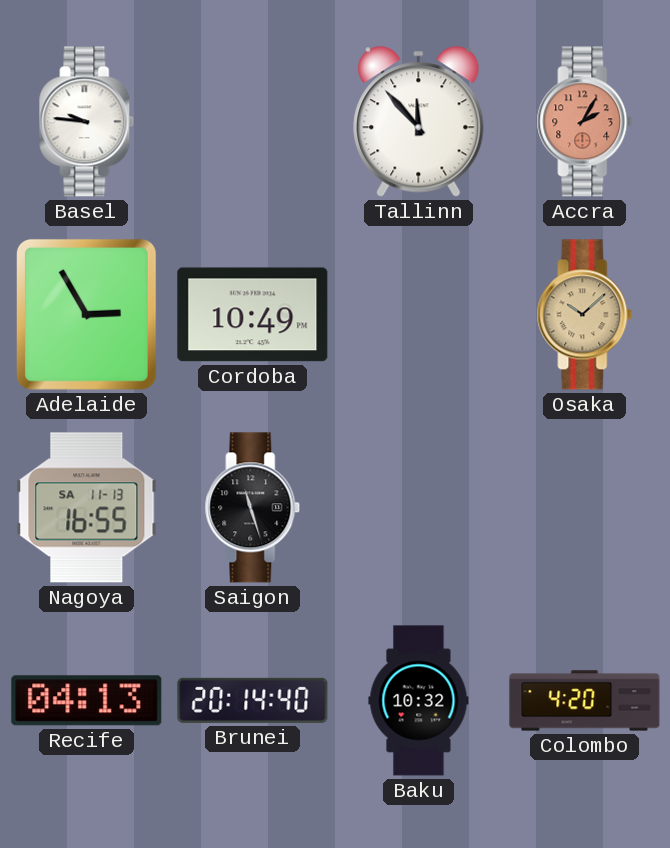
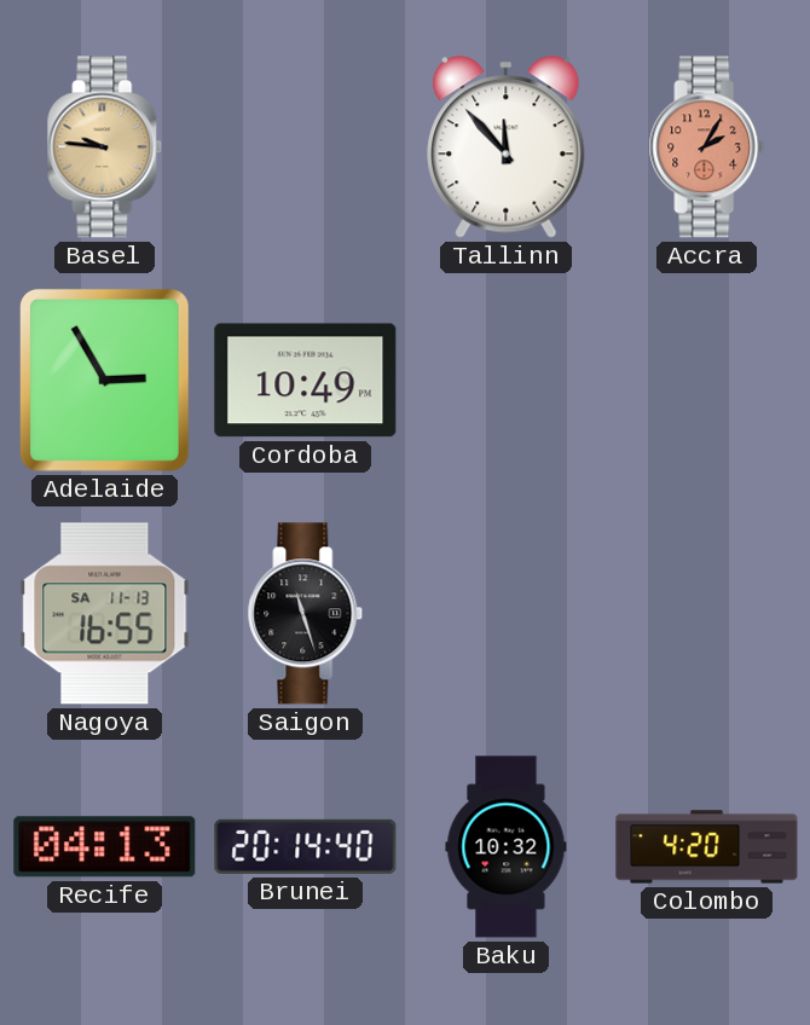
Basel dial: white -> champagne
Osaka: 10:08 -> none
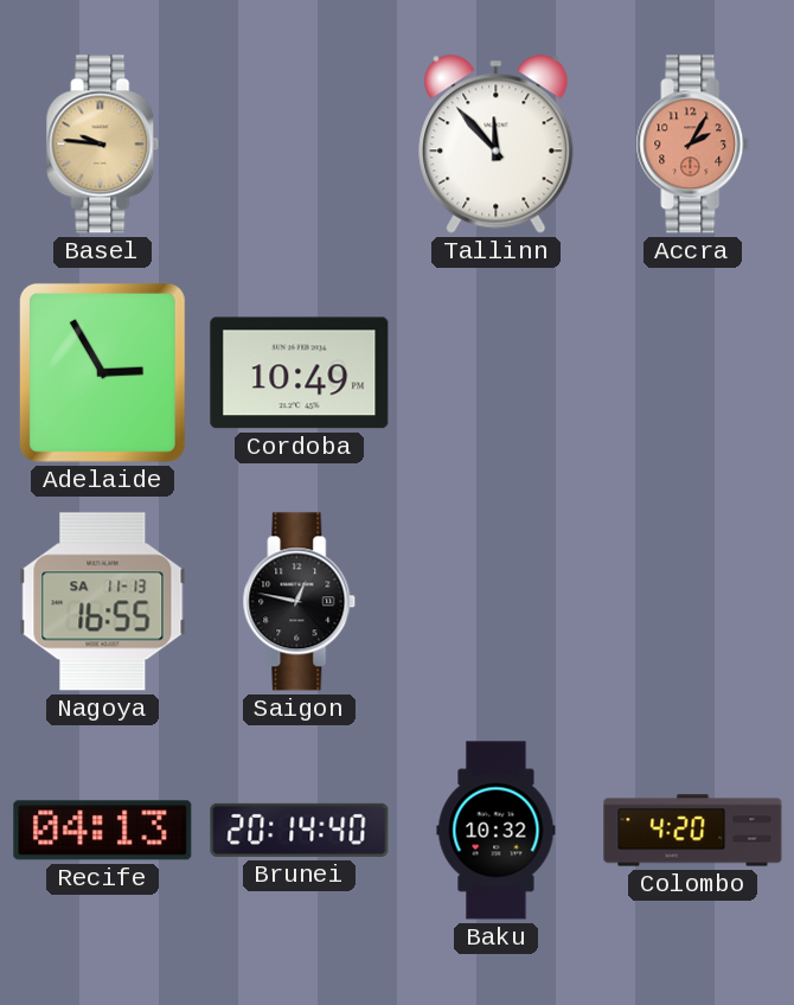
Saigon: 11:27 -> 12:47
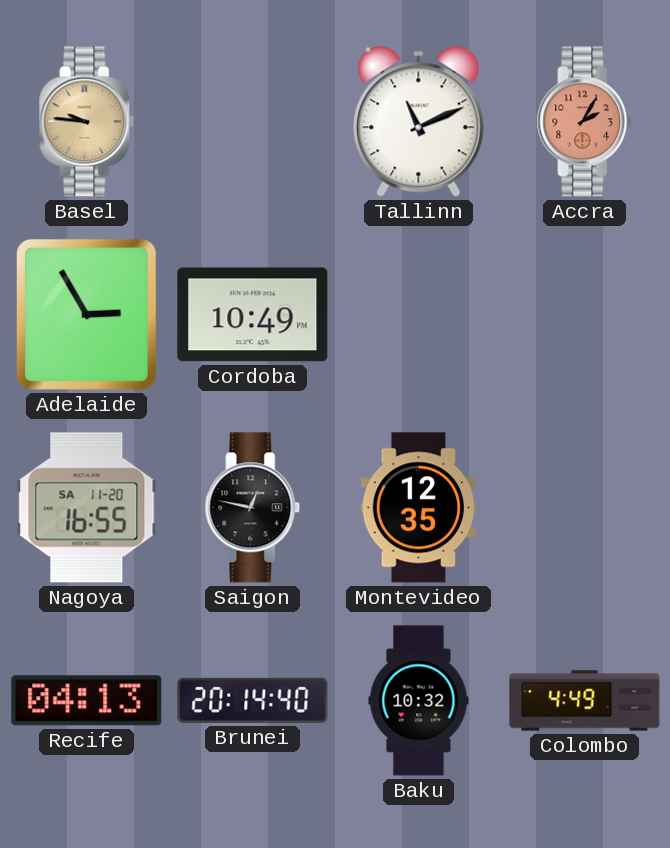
Tallinn: 11:53 -> 11:11
Nagoya date: SA 11-13 -> SA 11-20
Montevideo: none -> 12:35
Colombo: 4:20 -> 4:49
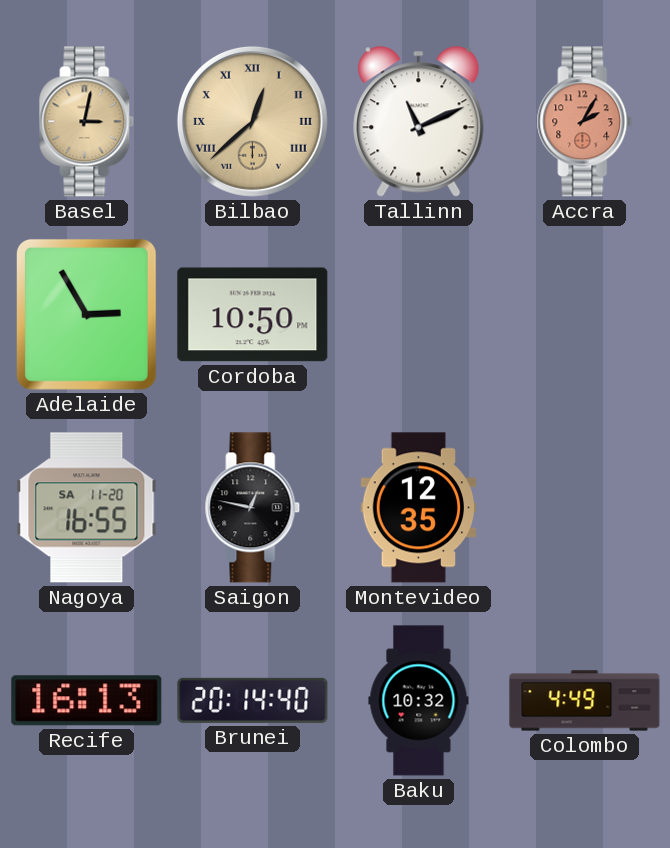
Basel: 9:46 -> 3:02
Bilbao: none -> 12:38
Cordoba: 10:49 -> 10:50
Recife: 04:13 -> 16:13
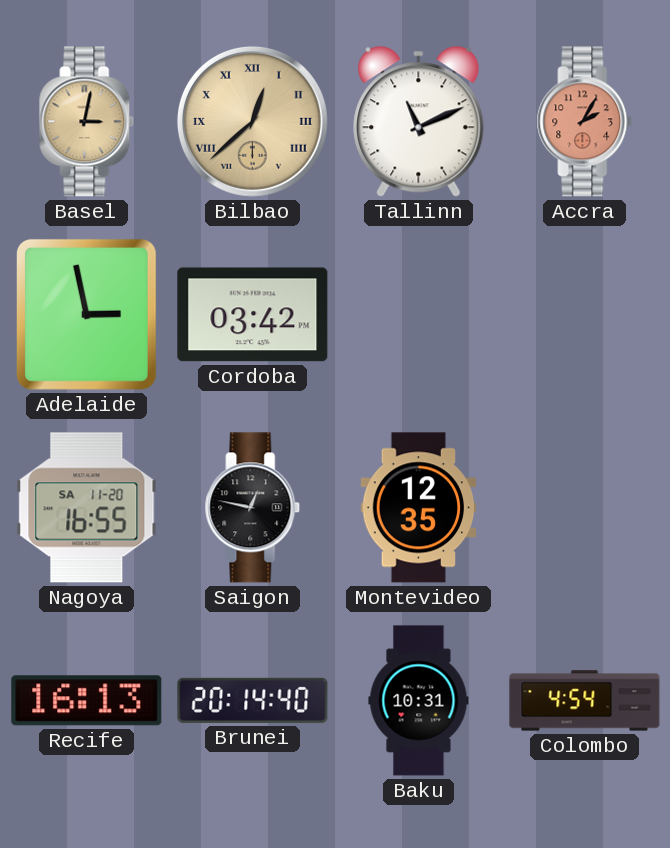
Adelaide: 2:55 -> 2:58
Cordoba: 10:50 -> 03:42
Baku: 10:32 -> 10:31
Colombo: 4:49 -> 4:54
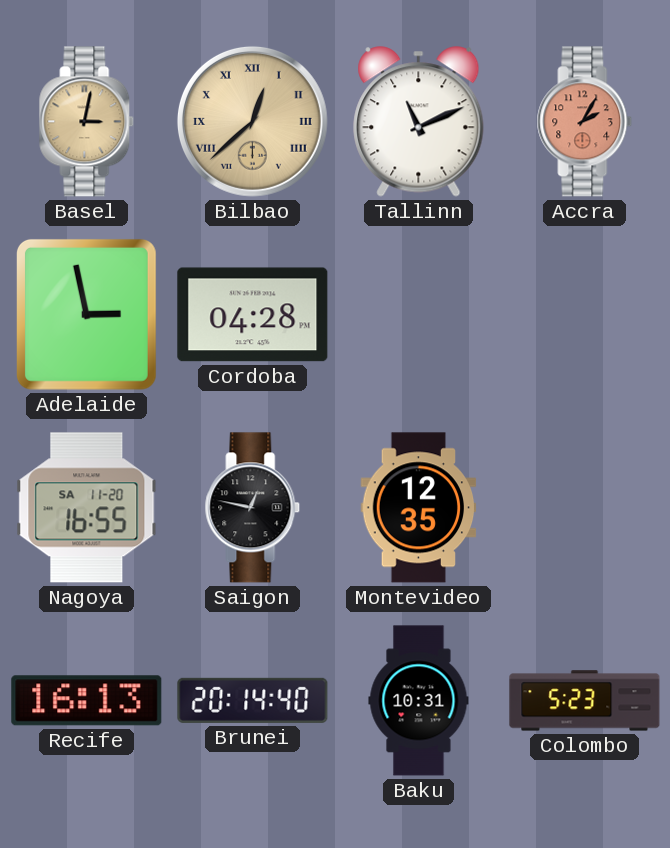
Cordoba: 03:42 -> 04:28
Colombo: 4:54 -> 5:23
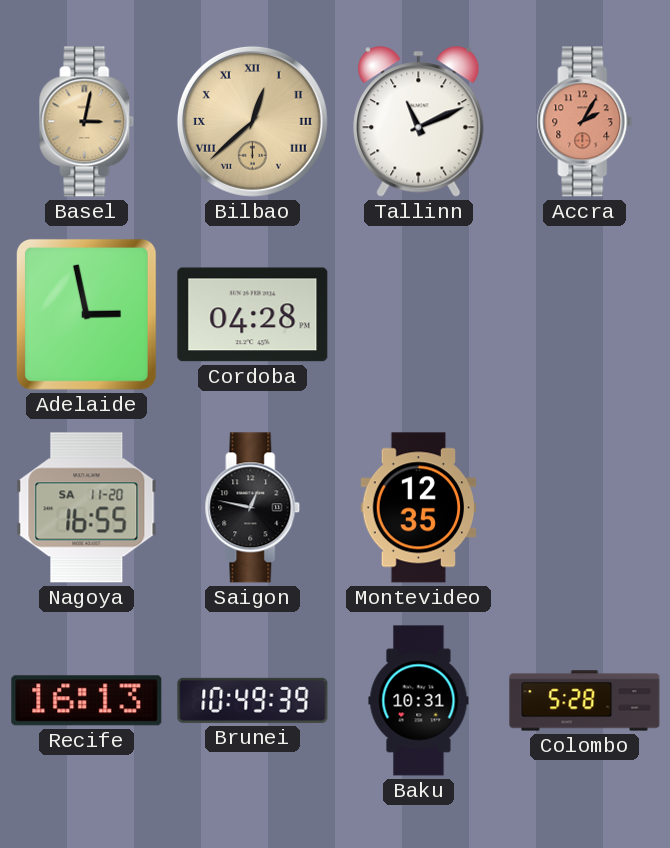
Brunei: 20:14 -> 10:49
Colombo: 5:23 -> 5:28
